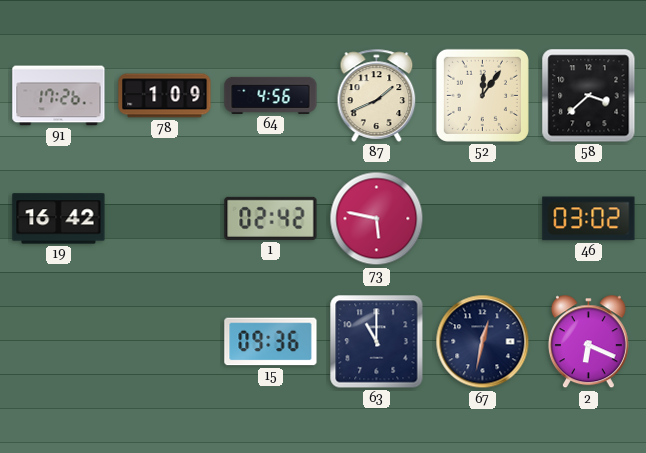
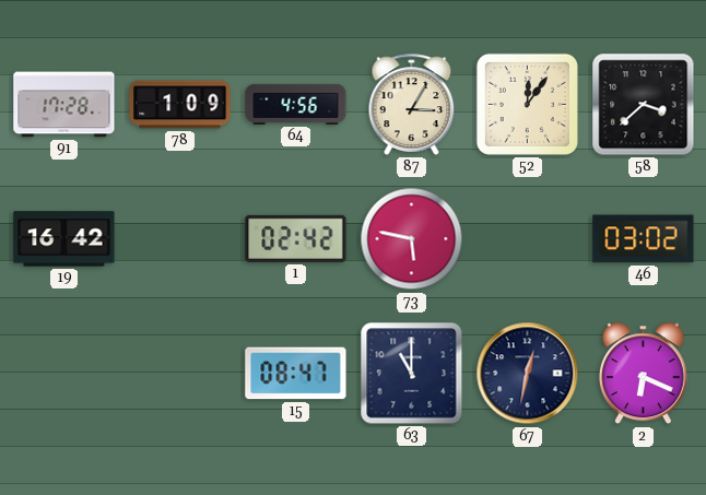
91: 17:26 -> 17:28
87: 1:41 -> 3:05
15: 09:36 -> 08:47
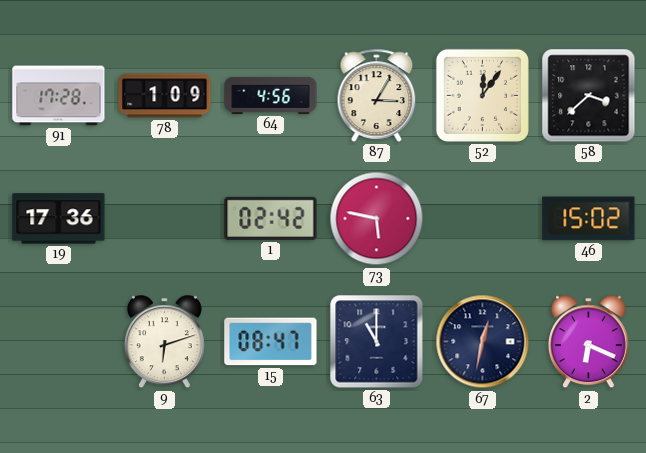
19: 16:42 -> 17:36
46: 03:02 -> 15:02
9: none -> 6:12
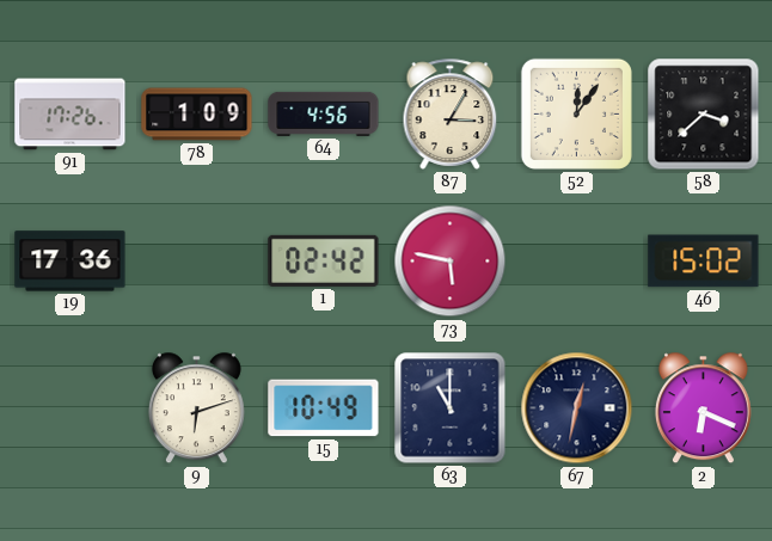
91: 17:28 -> 17:26
15: 08:47 -> 10:49
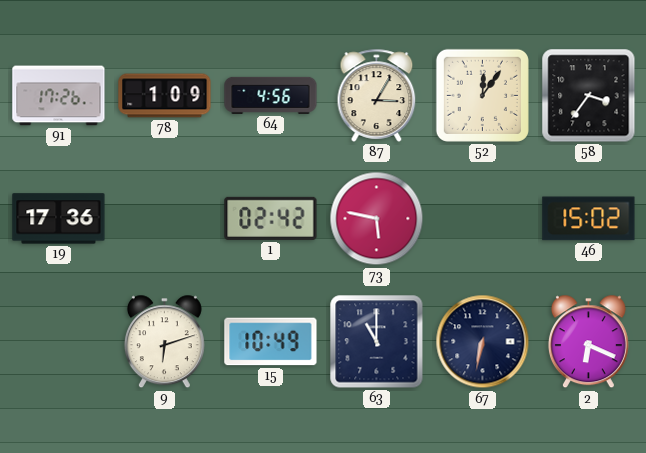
58: 3:38 -> 3:36
67: 12:32 -> 6:32
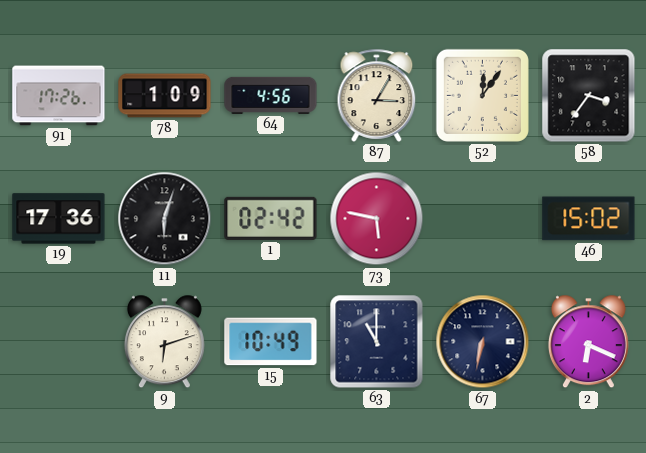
11: none -> 6:03
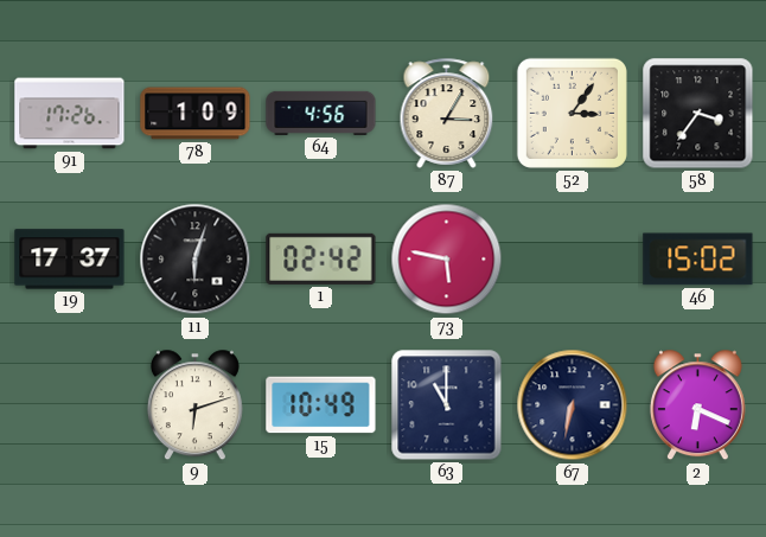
52: 12:06 -> 3:06
19: 17:36 -> 17:37
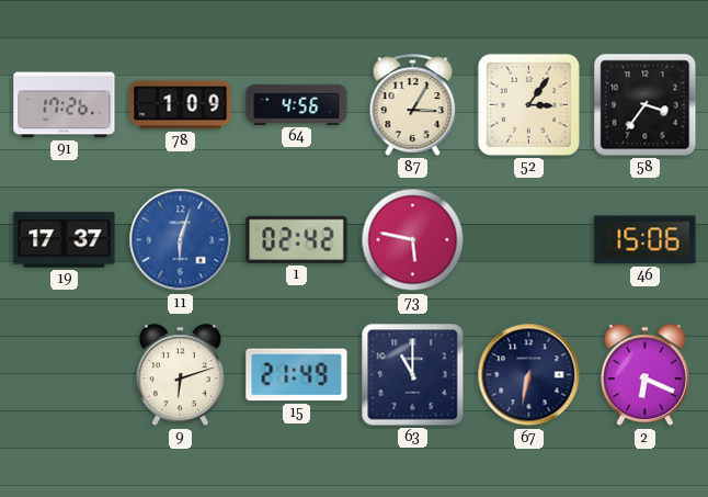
11 dial: black -> blue
46: 15:02 -> 15:06
15: 10:49 -> 21:49
